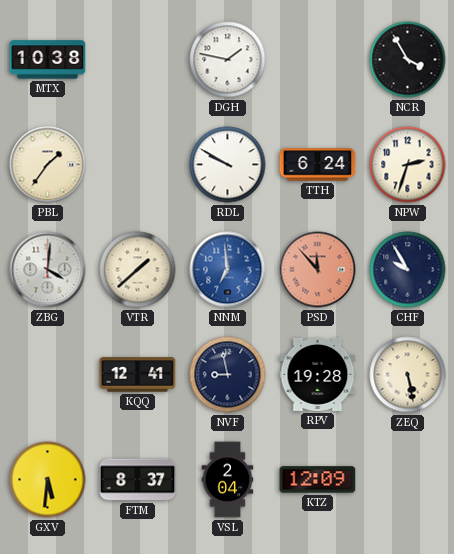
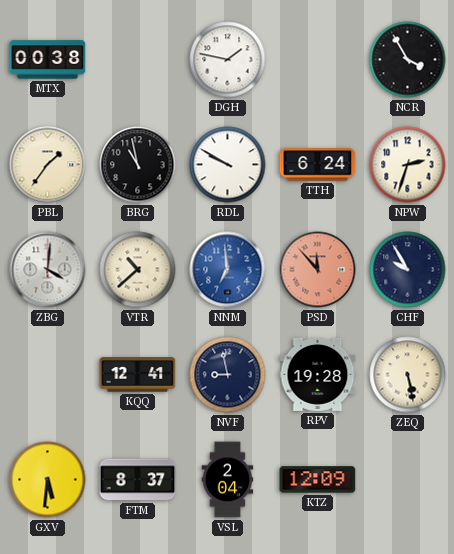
MTX: 10:38 -> 00:38
BRG: none -> 10:58
VTR: 1:38 -> 10:38
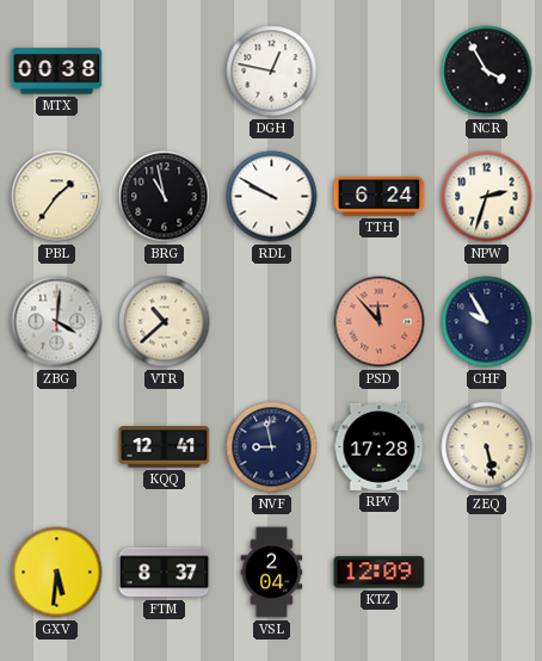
DGH: 1:47 -> 12:47
NNM: 6:59 -> none
RPV: 19:28 -> 17:28
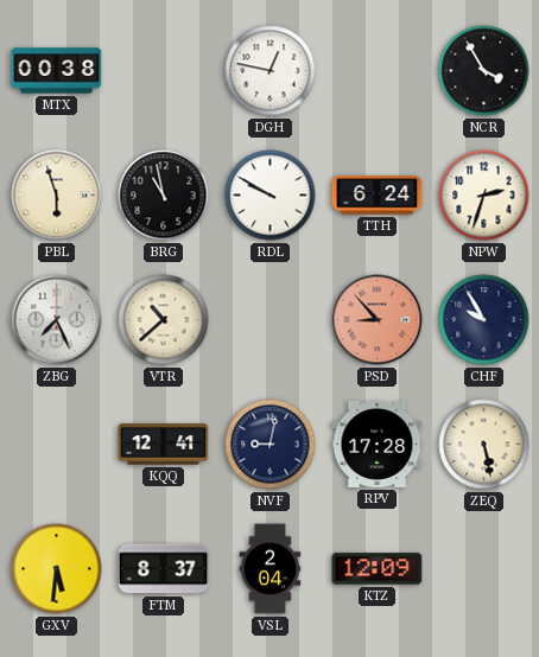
PBL: 1:36 -> 5:57
ZBG: 4:01 -> 7:26
PSD: 11:53 -> 8:53
NVF: 8:58 -> 9:02
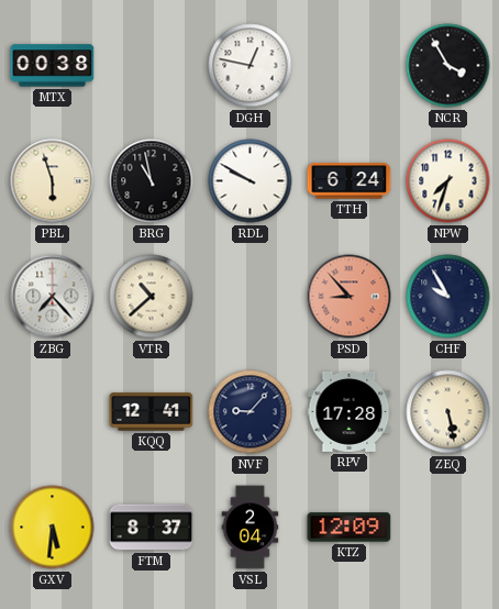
NPW: 2:33 -> 7:33
ZBG: 7:26 -> 7:23
NVF: 9:02 -> 9:07
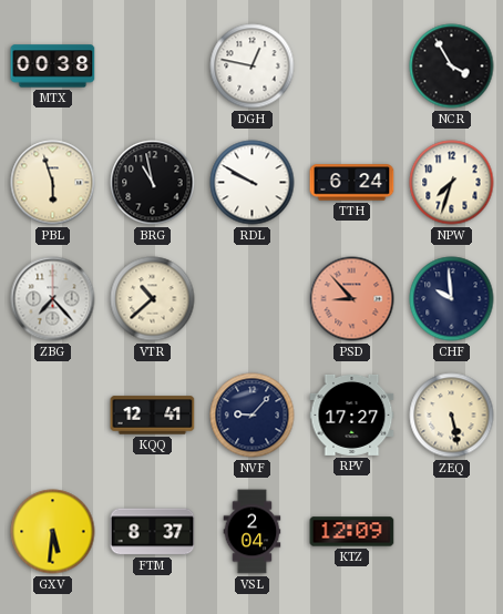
CHF: 9:55 -> 9:59
RPV: 17:28 -> 17:27
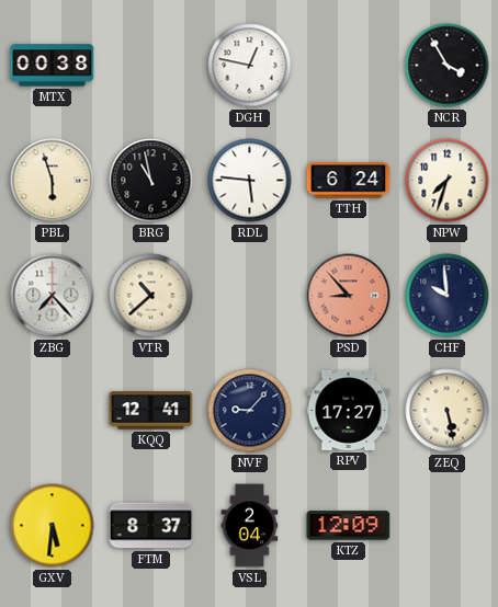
RDL: 9:50 -> 5:46
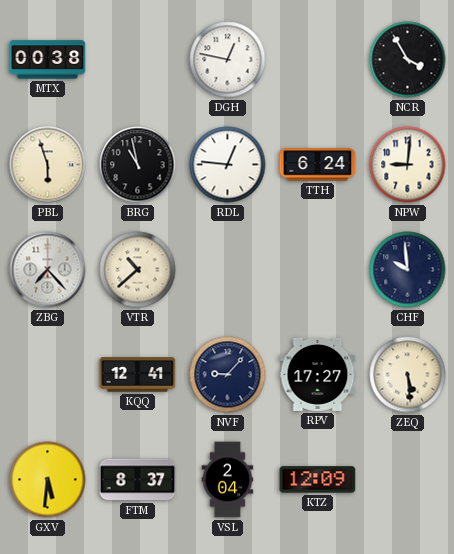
RDL: 5:46 -> 12:46
NPW: 7:33 -> 9:01
PSD: 8:53 -> none
ZEQ: 5:28 -> 5:29
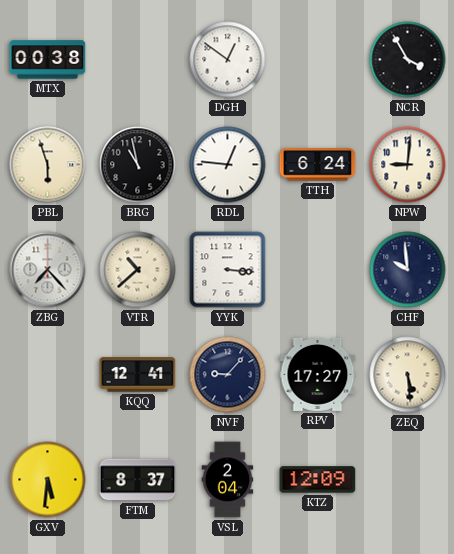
DGH: 12:47 -> 12:51
YYK: none -> 3:16
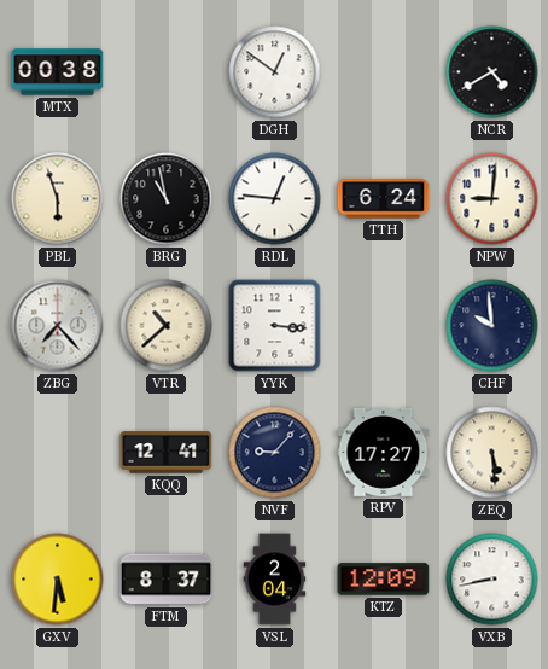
NCR: 3:55 -> 4:40
VXB: none -> 8:43
